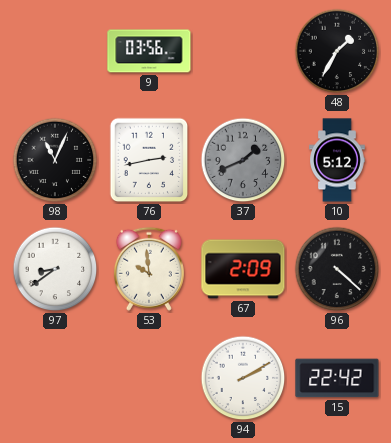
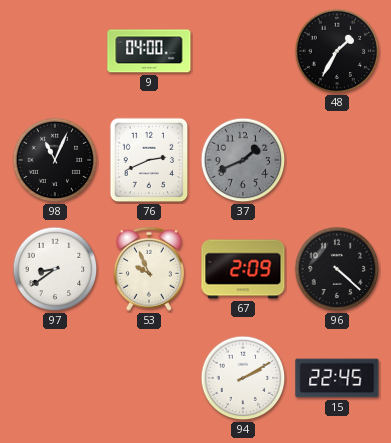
9: 03:56 -> 04:00
76: 2:43 -> 2:41
10: 5:12 -> none
53: 9:59 -> 9:56
15: 22:42 -> 22:45
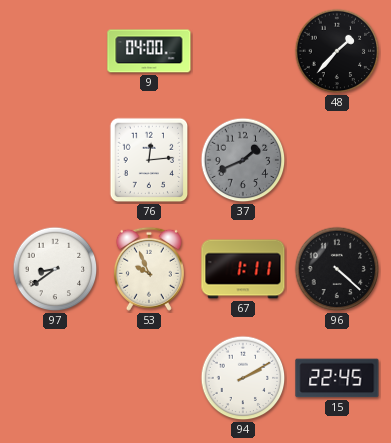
48: 1:35 -> 1:37
98: 11:04 -> none
76: 2:41 -> 12:14
67: 2:09 -> 1:11
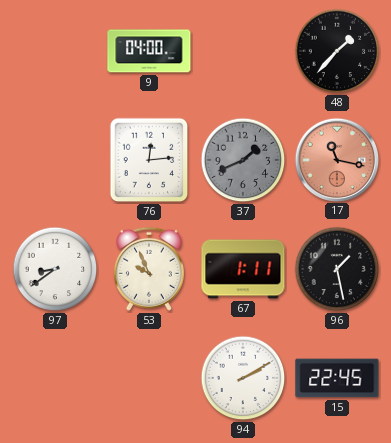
17: none -> 11:17
96: 4:22 -> 1:28
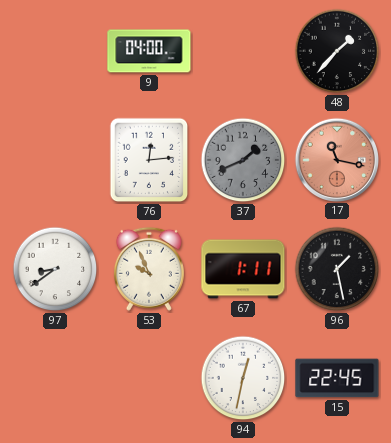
94: 2:10 -> 12:32
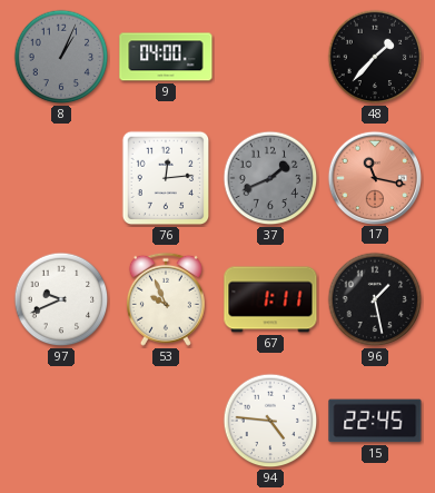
8: none -> 1:04
97: 8:39 -> 9:41
94: 12:32 -> 4:46
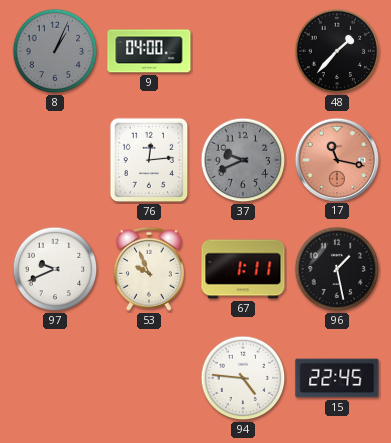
37: 1:41 -> 9:41
